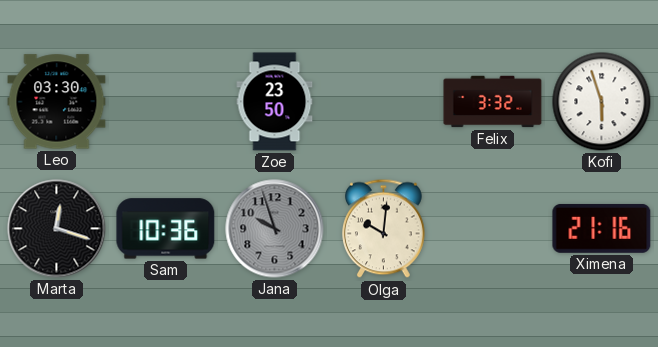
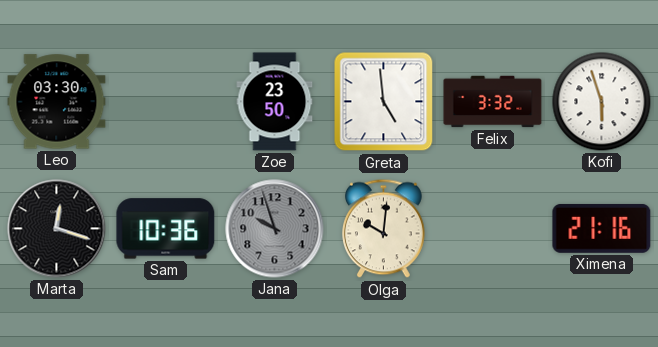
Greta: none -> 4:59
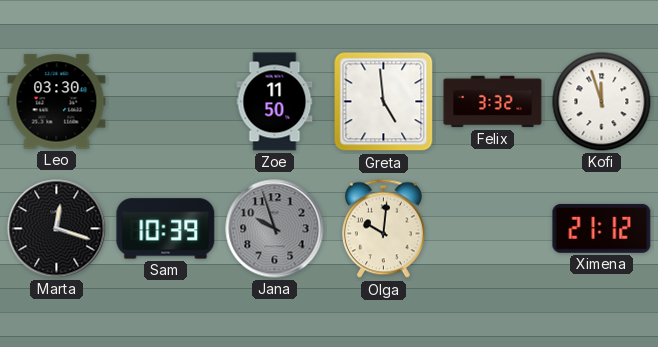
Zoe: 23:50 -> 11:50
Kofi: 5:57 -> 11:57
Sam: 10:36 -> 10:39
Ximena: 21:16 -> 21:12
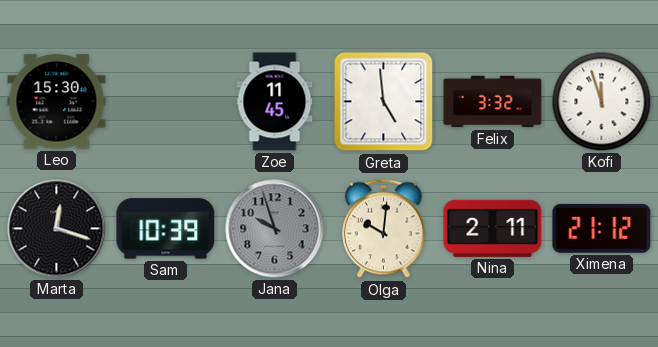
Leo: 03:30 -> 15:30
Zoe: 11:50 -> 11:45
Nina: none -> 2:11
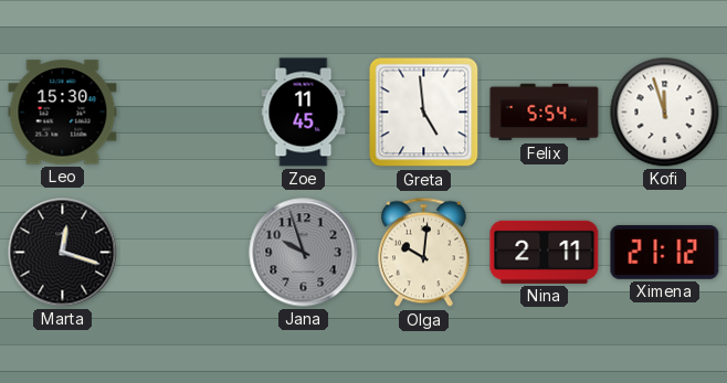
Felix: 3:32 -> 5:54
Sam: 10:39 -> none
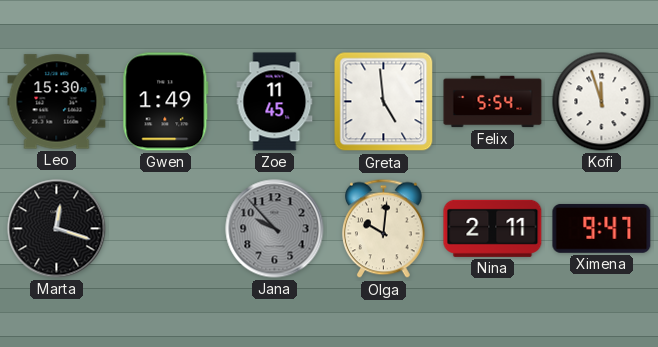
Gwen: none -> 1:49
Jana: 9:57 -> 9:53
Ximena: 21:12 -> 9:47
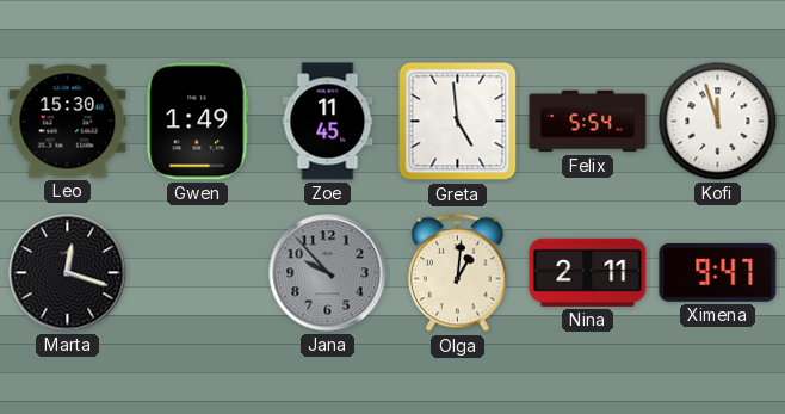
Olga: 10:01 -> 1:01
